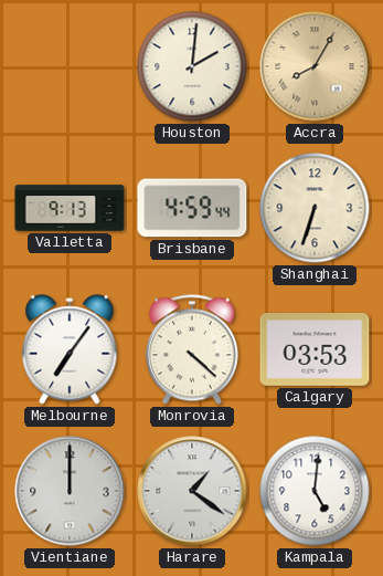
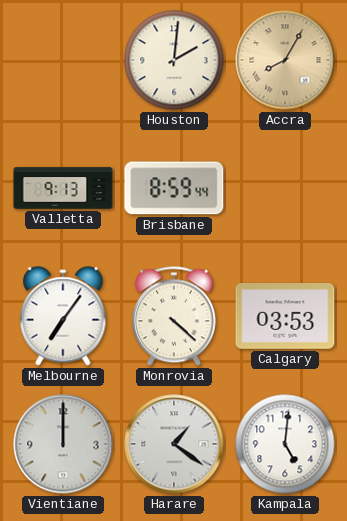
Brisbane: 4:59 -> 8:59
Shanghai: 6:33 -> none
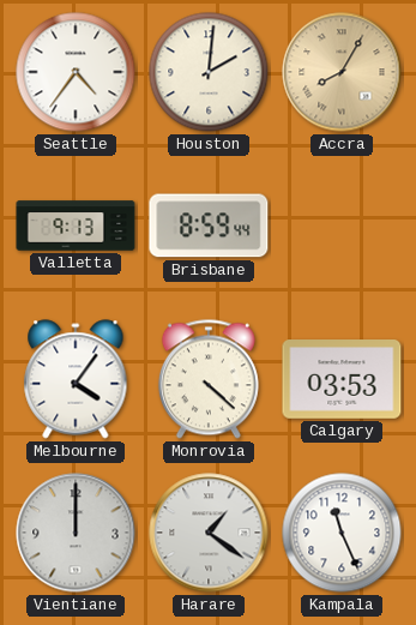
Seattle: none -> 4:36
Melbourne: 7:06 -> 4:06
Kampala: 5:01 -> 11:26
